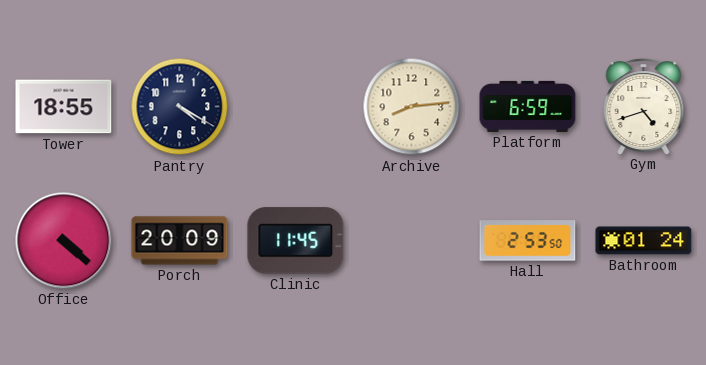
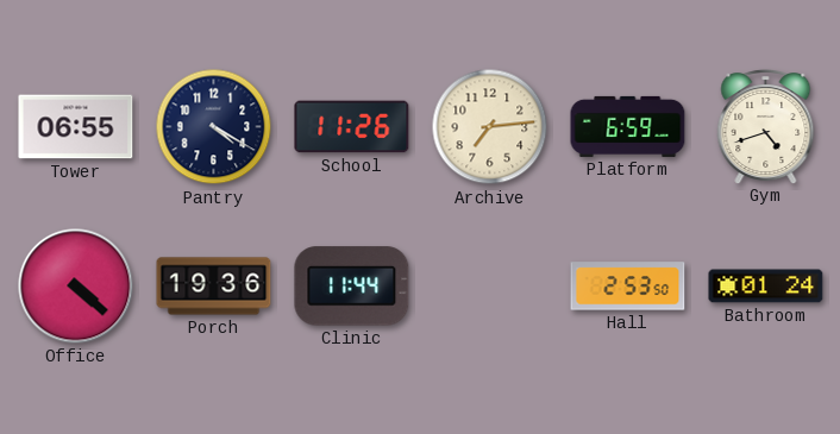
Tower: 18:55 -> 06:55
School: none -> 11:26
Archive: 8:14 -> 7:14
Porch: 20:09 -> 19:36
Clinic: 11:45 -> 11:44
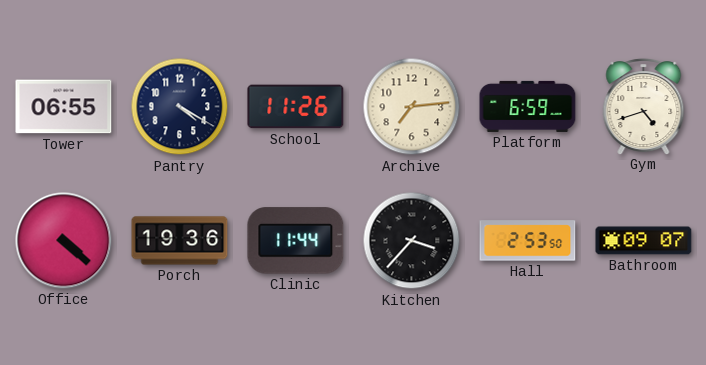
Kitchen: none -> 3:37
Bathroom: 01:24 -> 09:07
